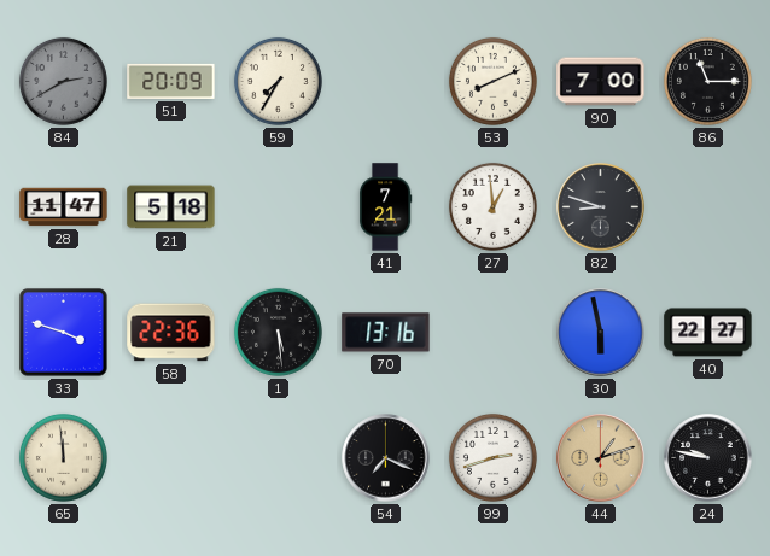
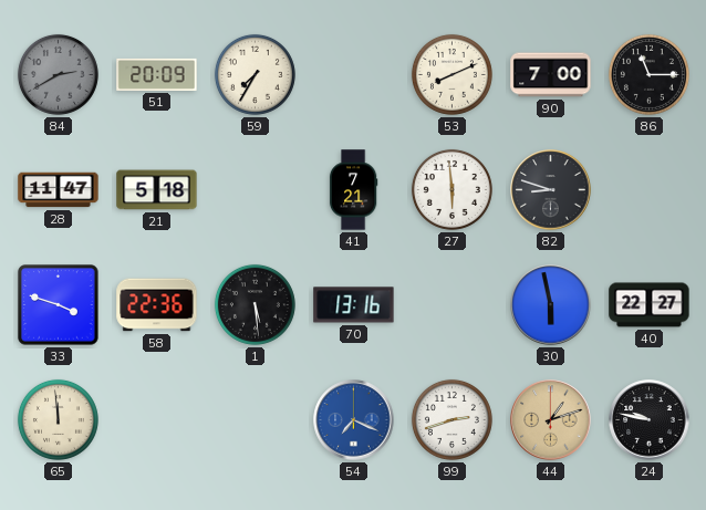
27: 12:59 -> 5:59
54 dial: black -> blue
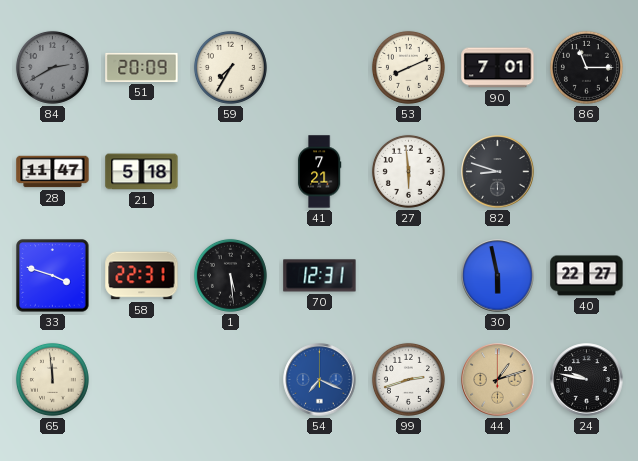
90: 7:00 -> 7:01
58: 22:36 -> 22:31
70: 13:16 -> 12:31
